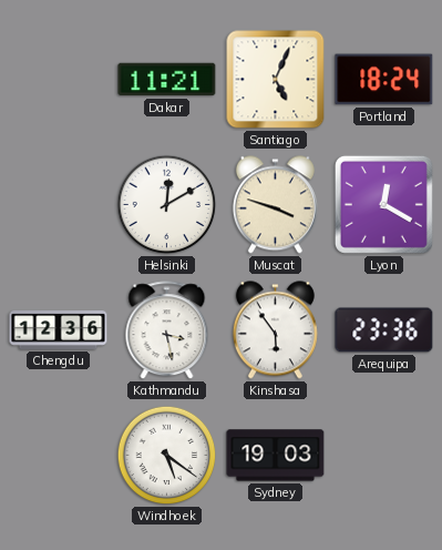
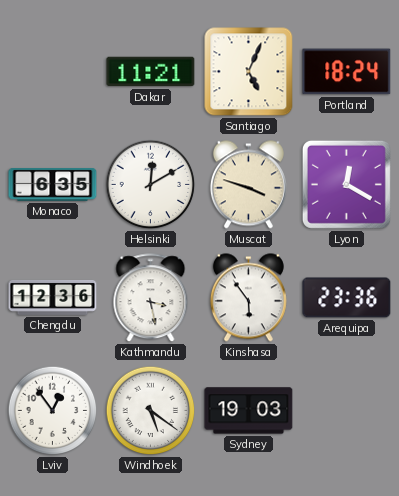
Monaco: none -> 6:35
Lviv: none -> 12:54
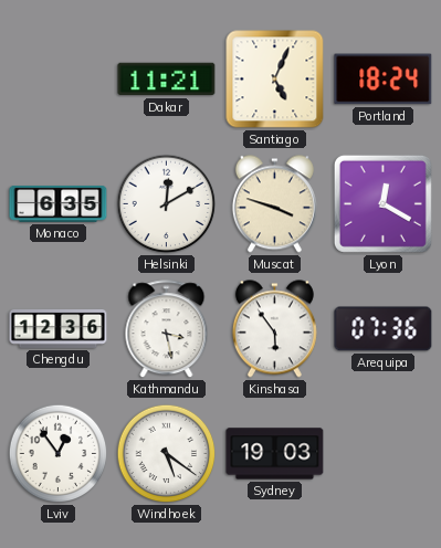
Arequipa: 23:36 -> 07:36
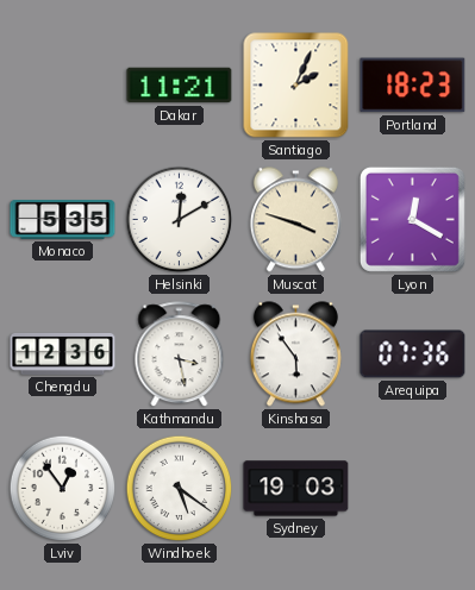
Santiago: 5:04 -> 2:04
Portland: 18:24 -> 18:23
Monaco: 6:35 -> 5:35
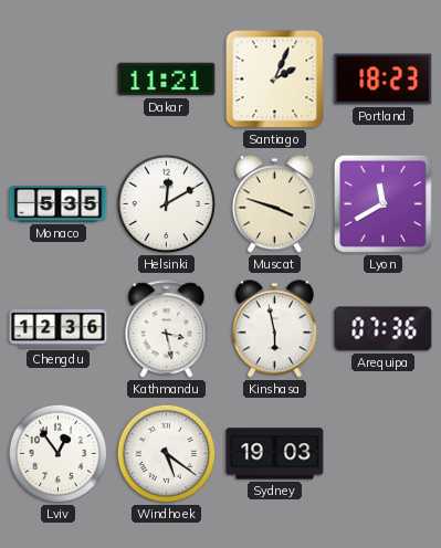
Lyon: 12:20 -> 11:40
Kinshasa: 5:54 -> 5:58
